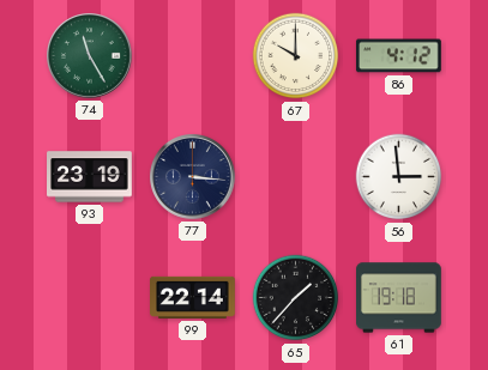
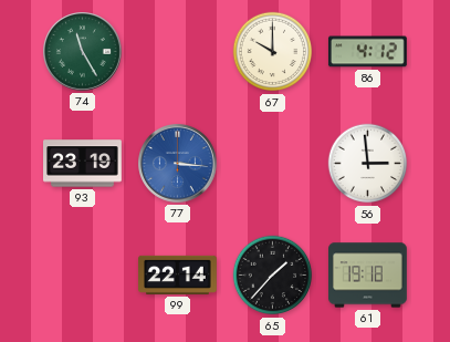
77 dial: navy -> blue
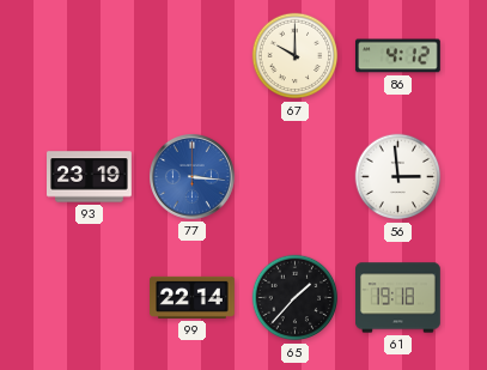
74: 11:25 -> none
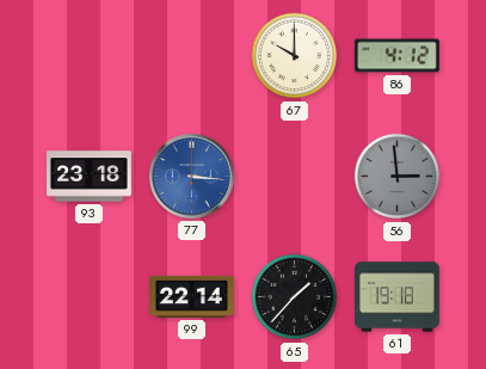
93: 23:19 -> 23:18
56 dial: white -> grey
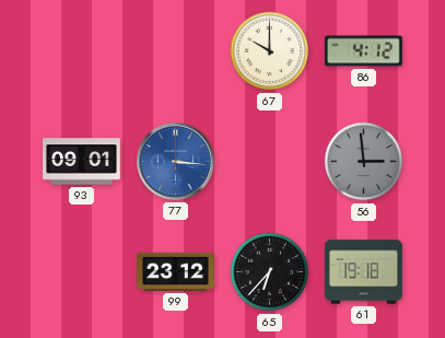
93: 23:18 -> 09:01
99: 22:14 -> 23:12
65: 1:37 -> 6:37
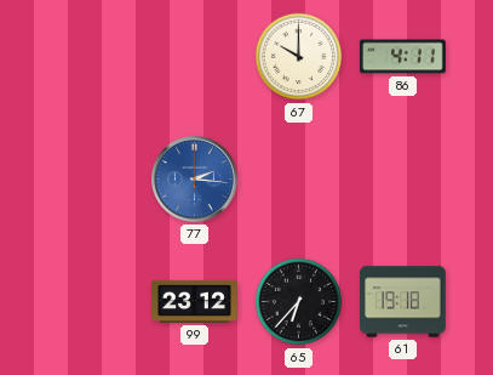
86: 4:12 -> 4:11
93: 09:01 -> none
77: 3:16 -> 2:16
56: 2:59 -> none
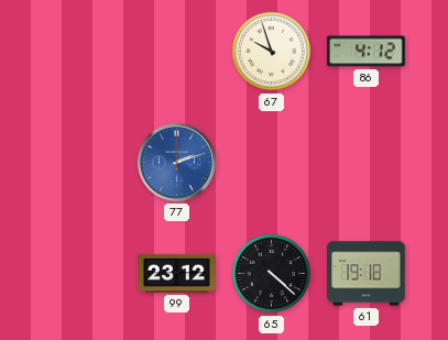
67: 10:00 -> 9:57
86: 4:11 -> 4:12
77: 2:16 -> 2:12
65: 6:37 -> 4:22
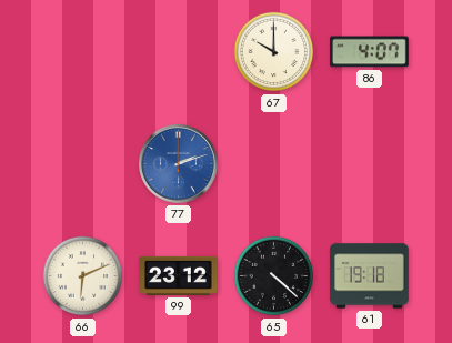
67: 9:57 -> 10:00
86: 4:12 -> 4:07
66: none -> 6:11
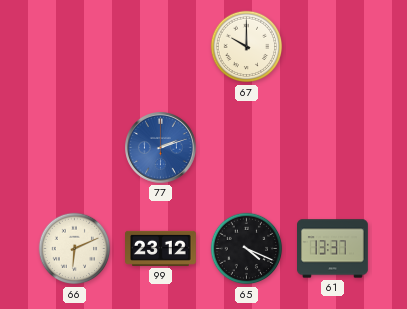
86: 4:07 -> none
65: 4:22 -> 4:19
61: 19:18 -> 13:37
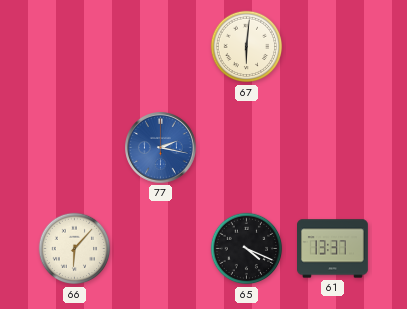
67: 10:00 -> 6:01
77: 2:12 -> 2:17
66: 6:11 -> 6:07
99: 23:12 -> none
